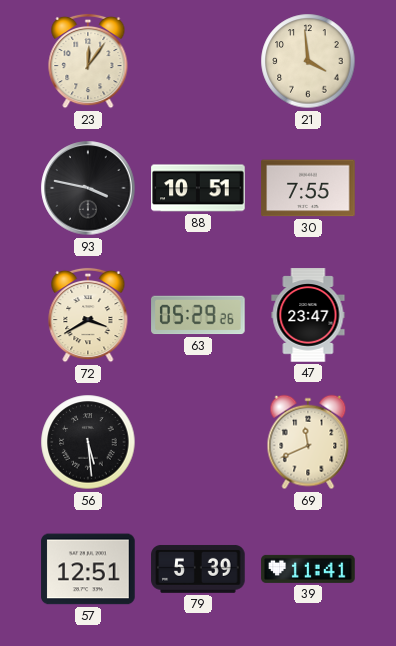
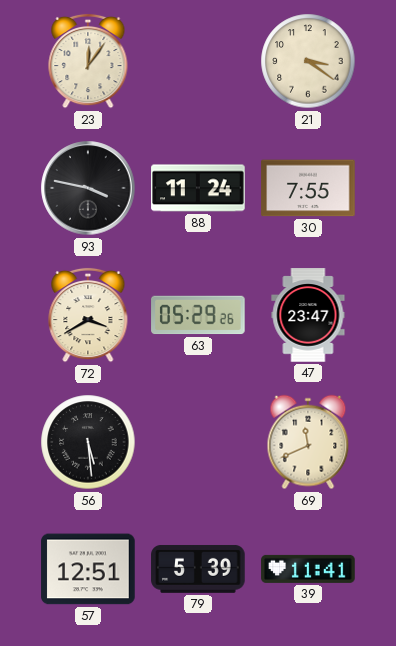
21: 3:59 -> 3:21
88: 10:51 -> 11:24
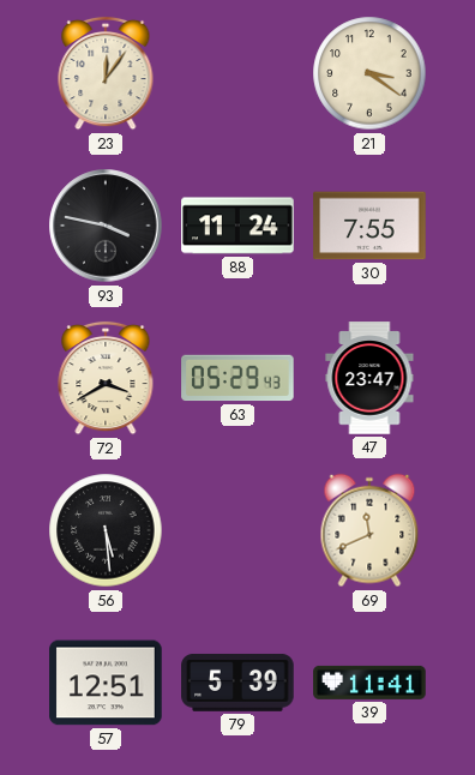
63: 05:29:26 -> 05:29:43
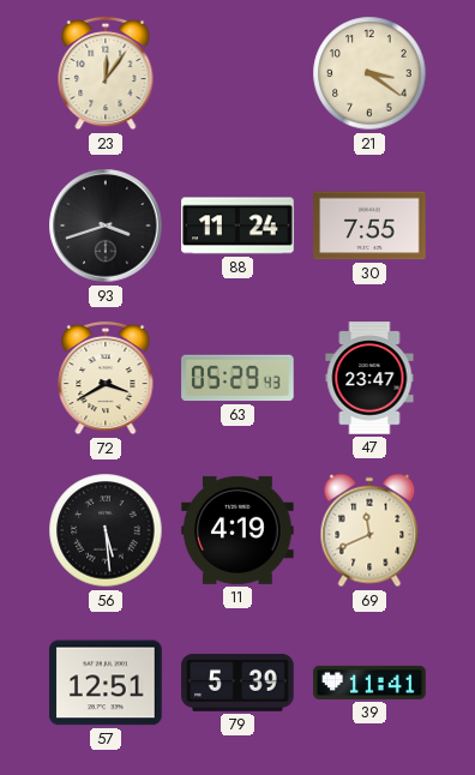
93: 3:47 -> 3:42
11: none -> 4:19
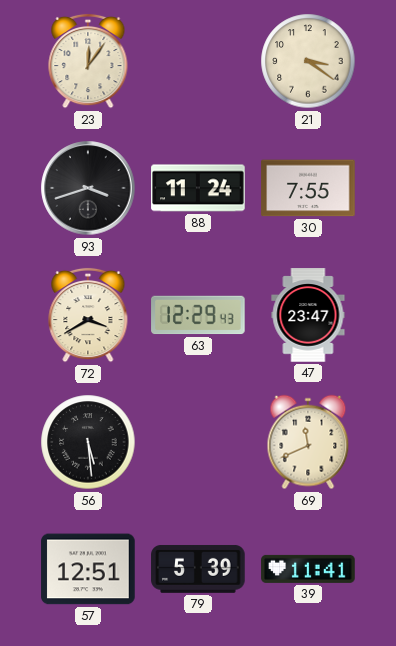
63: 05:29 -> 12:29
11: 4:19 -> none
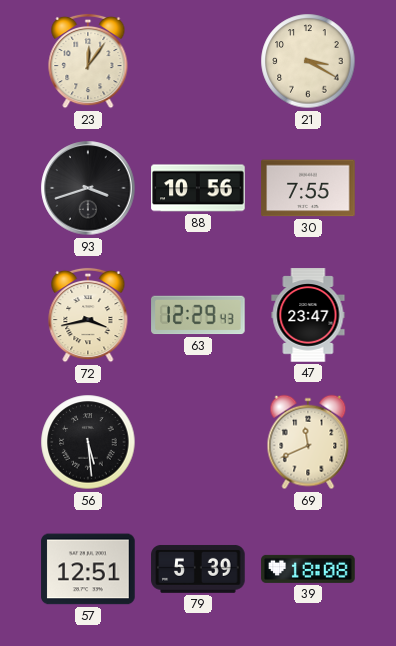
21: 3:21 -> 3:20
88: 11:24 -> 10:56
72: 3:40 -> 3:43
39: 11:41 -> 18:08
